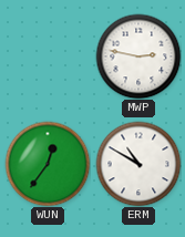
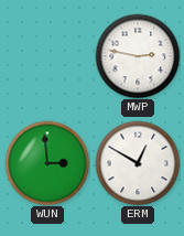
WUN: 12:36 -> 2:59
ERM: 10:50 -> 12:50
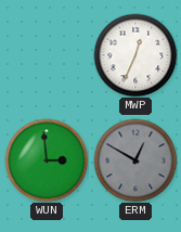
MWP: 2:47 -> 12:34
ERM dial: white -> grey
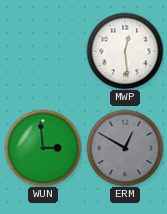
MWP: 12:34 -> 12:29
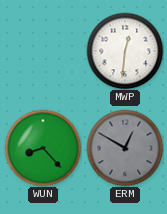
MWP: 12:29 -> 12:31
WUN: 2:59 -> 8:23
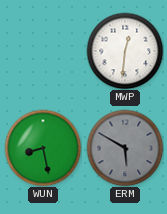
WUN: 8:23 -> 8:28
ERM: 12:50 -> 5:50
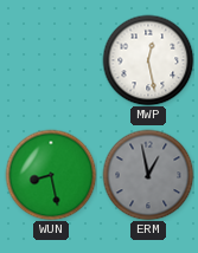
MWP: 12:31 -> 12:28
ERM: 5:50 -> 12:58
